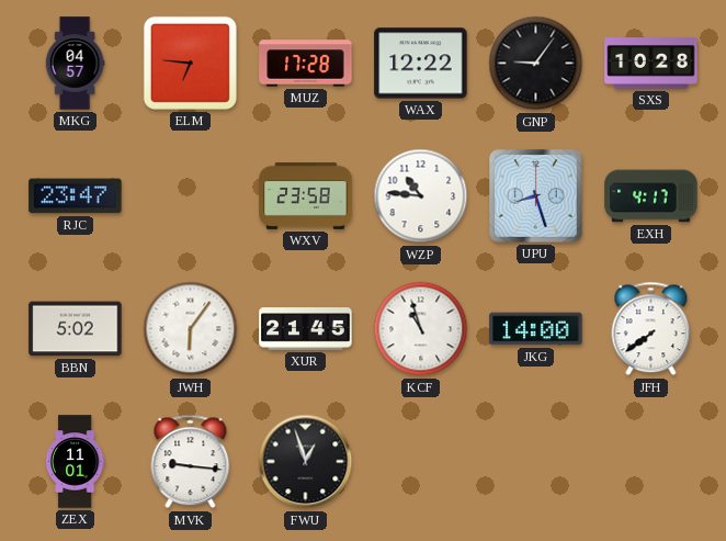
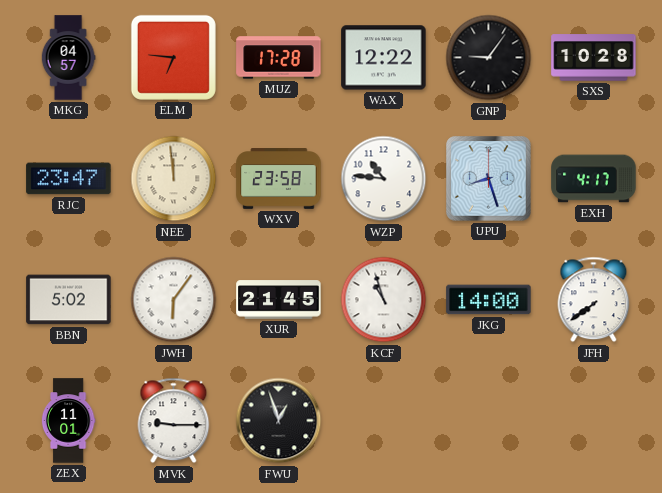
NEE: none -> 11:59
MVK: 9:16 -> 9:15
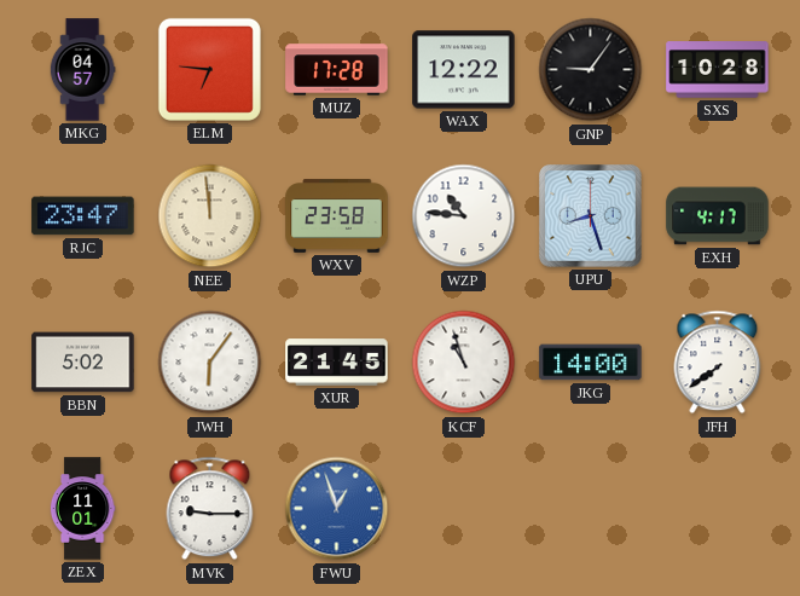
FWU dial: black -> blue
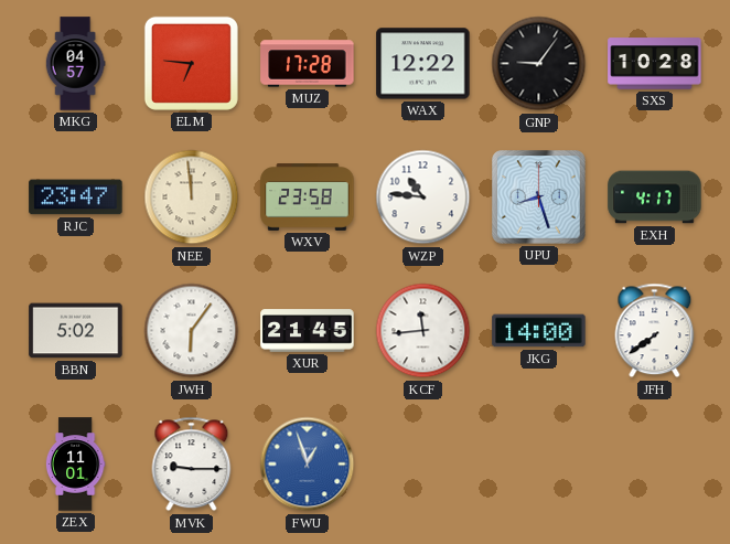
KCF: 10:57 -> 11:44
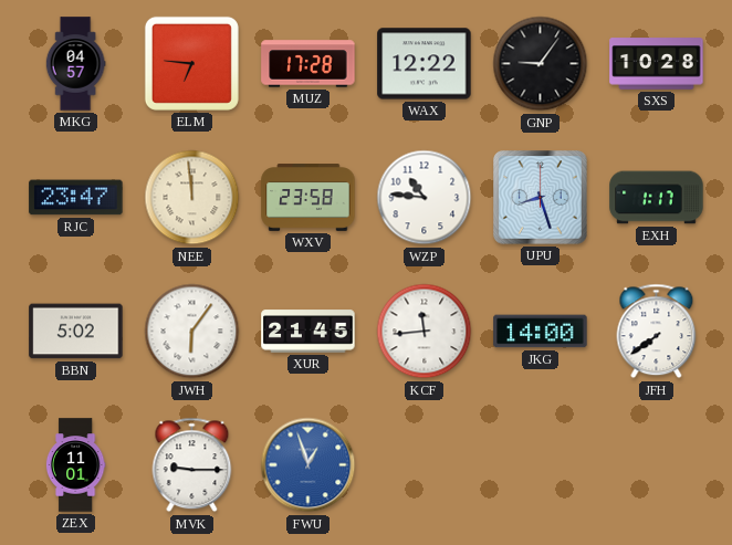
EXH: 4:17 -> 1:17
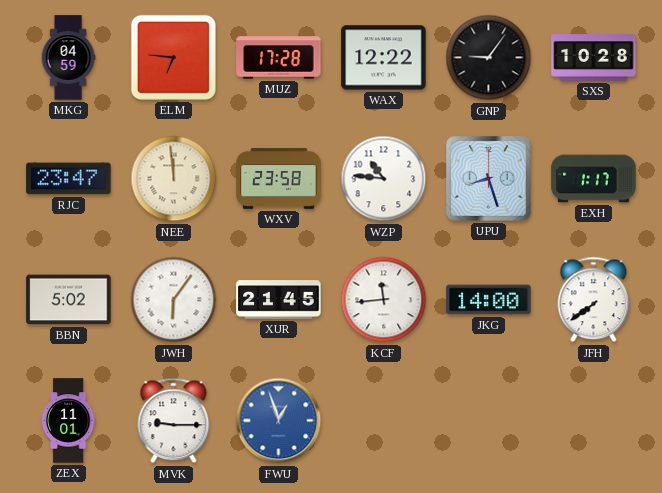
MKG: 04:57 -> 04:59
